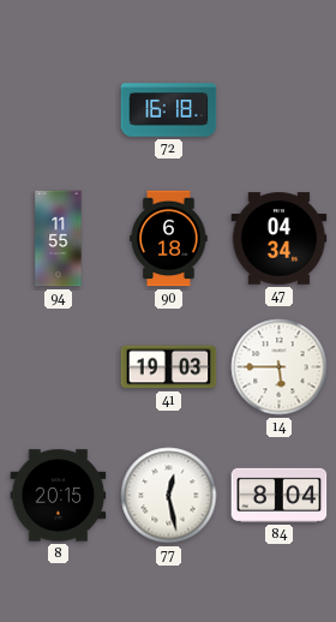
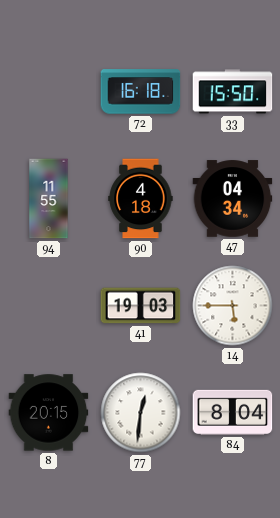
33: none -> 15:50
90: 6:18 -> 4:18
77: 12:28 -> 12:31
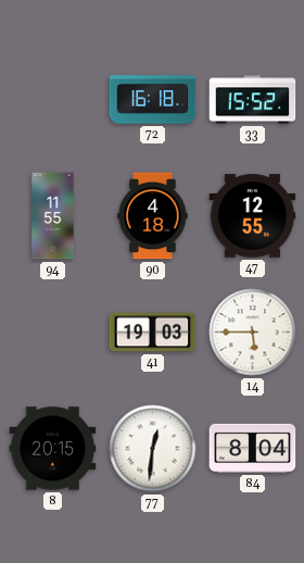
33: 15:50 -> 15:52
47: 04:34 -> 12:55
